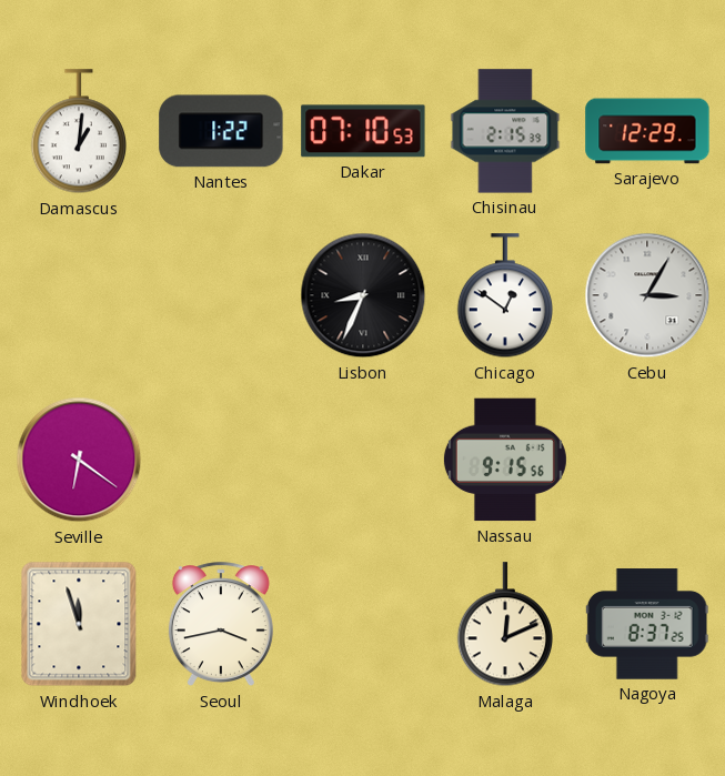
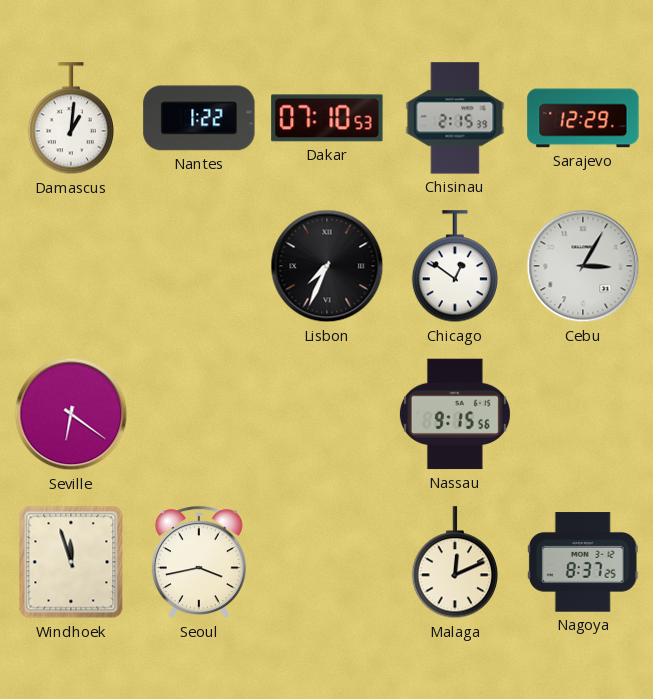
Lisbon: 8:34 -> 7:34
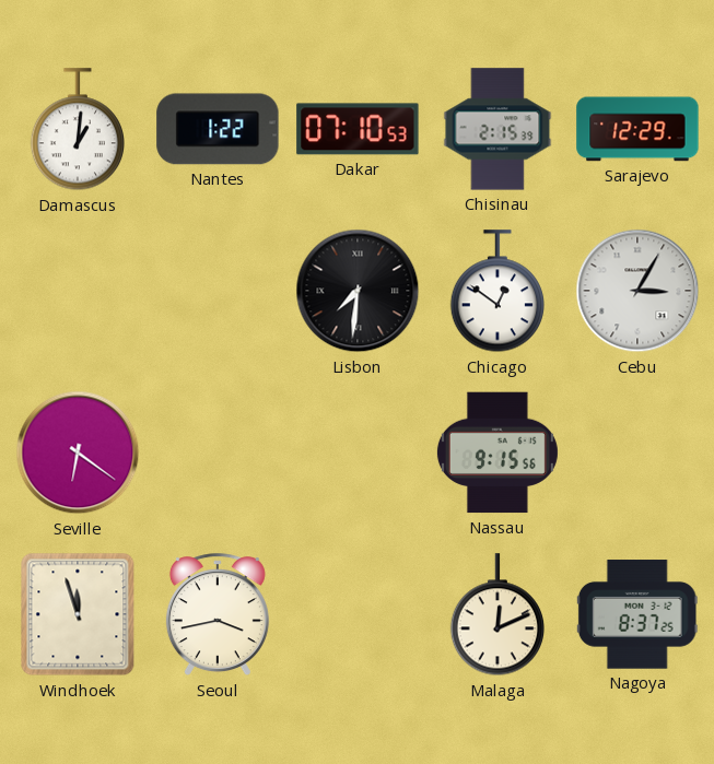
Lisbon: 7:34 -> 7:31
